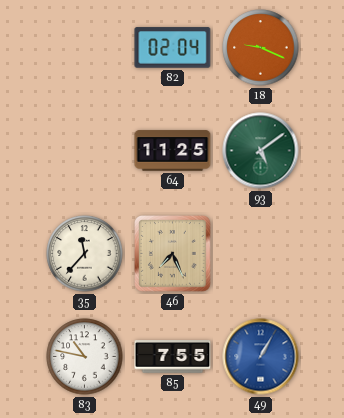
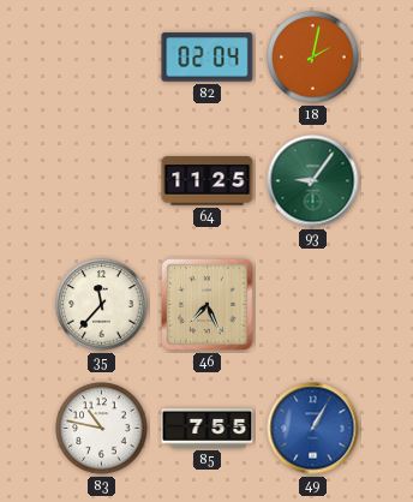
18: 9:19 -> 2:02
93: 5:09 -> 9:06
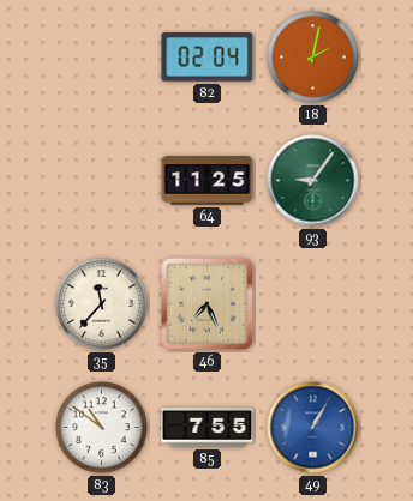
83: 10:47 -> 10:51
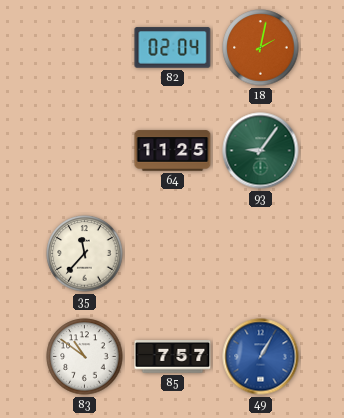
46: 7:26 -> none
85: 7:55 -> 7:57
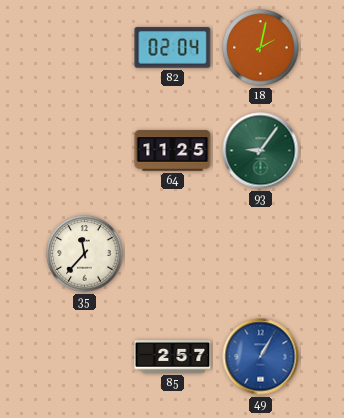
83: 10:51 -> none
85: 7:57 -> 2:57
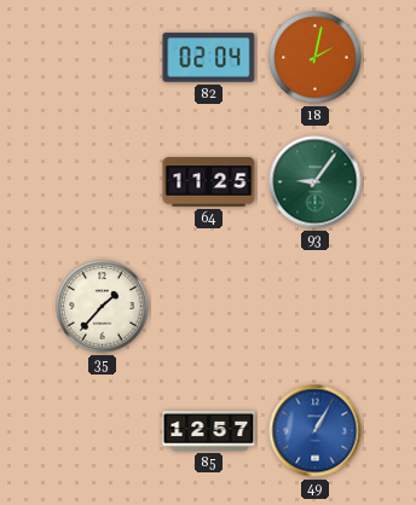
35: 11:37 -> 1:37
85: 2:57 -> 12:57
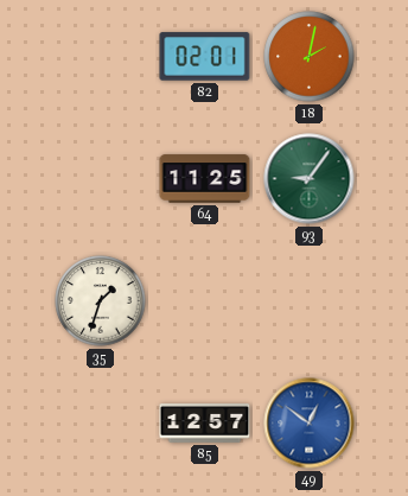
82: 02:04 -> 02:01
35: 1:37 -> 1:33
49: 1:05 -> 12:51
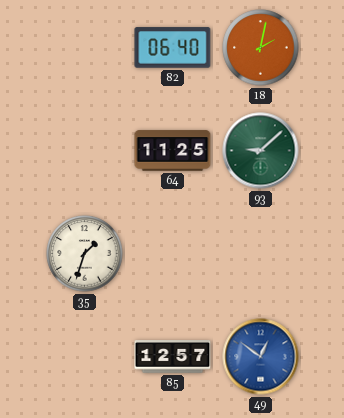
82: 02:01 -> 06:40
93: 9:06 -> 9:08
